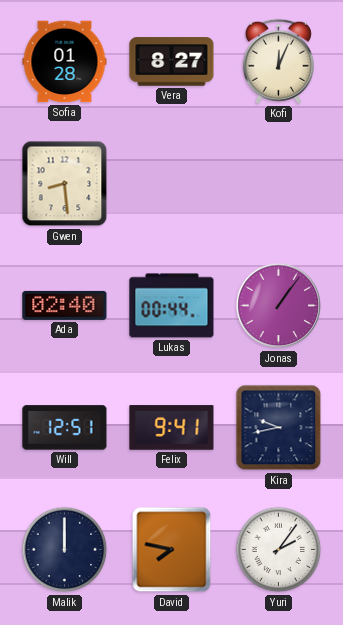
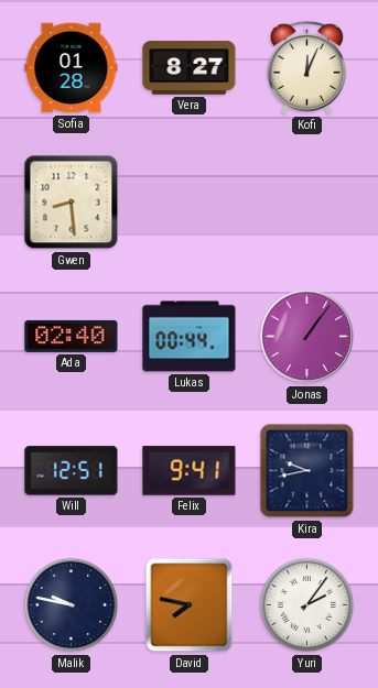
Malik: 12:00 -> 9:47
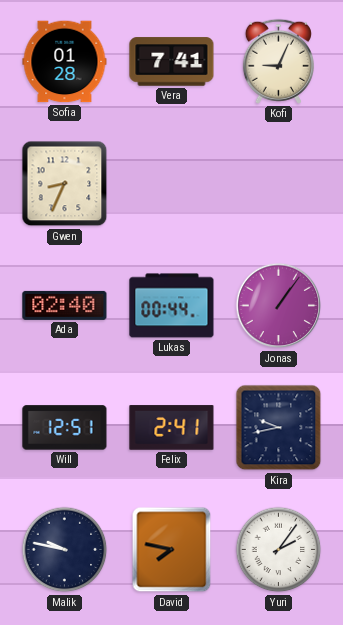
Vera: 8:27 -> 7:41
Kofi: 12:04 -> 9:04
Gwen: 8:29 -> 8:34
Felix: 9:41 -> 2:41
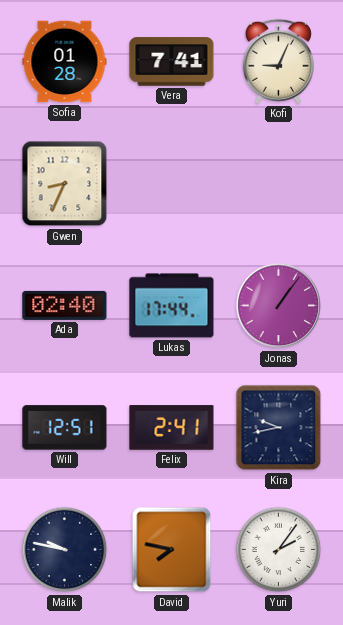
Lukas: 00:44 -> 17:44
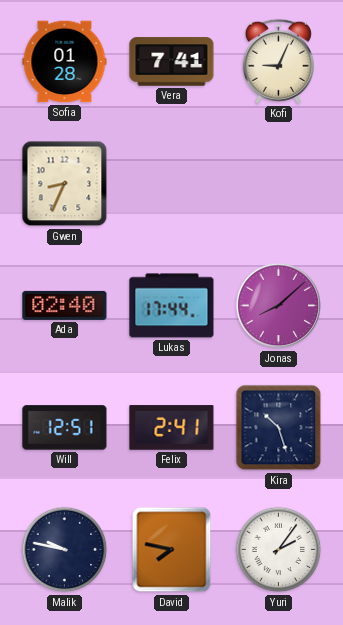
Jonas: 1:06 -> 8:08
Kira: 9:43 -> 10:27
